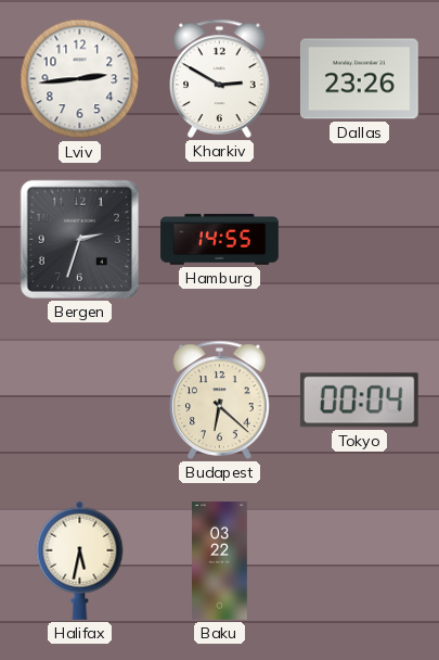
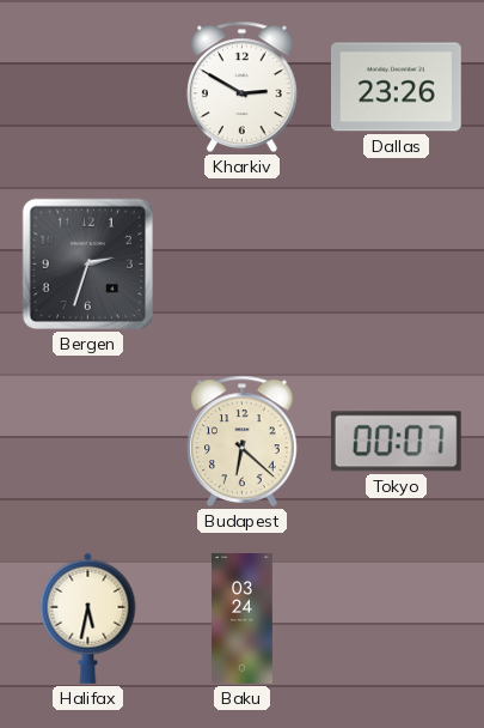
Lviv: 2:44 -> none
Hamburg: 14:55 -> none
Tokyo: 00:04 -> 00:07
Baku: 03:22 -> 03:24
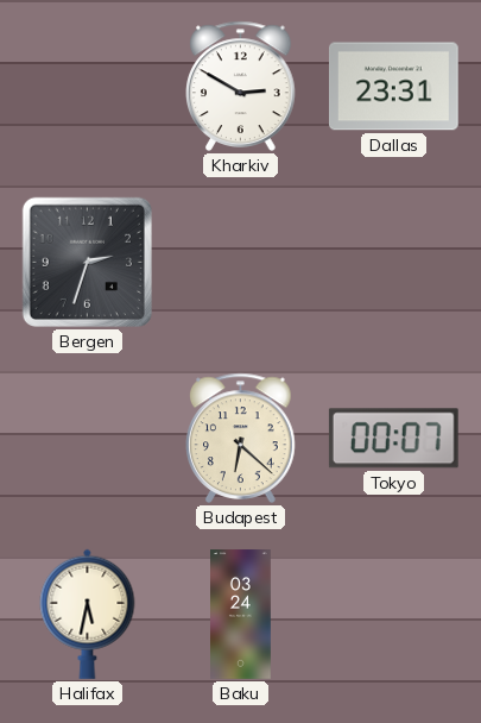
Dallas: 23:26 -> 23:31
